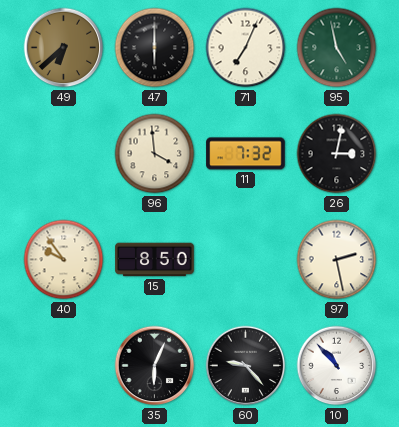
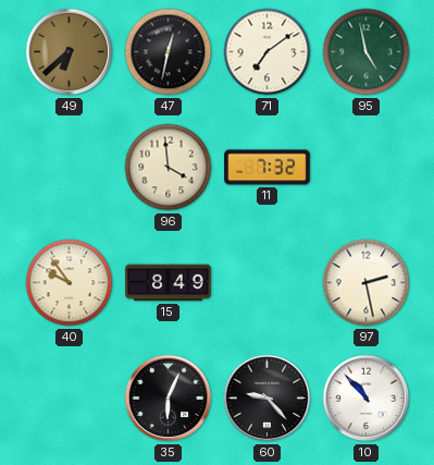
47: 6:00 -> 12:32
71: 7:04 -> 7:09
26: 3:02 -> none
15: 8:50 -> 8:49
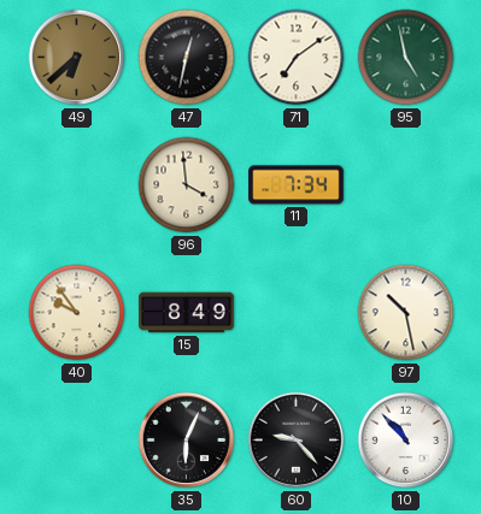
11: 7:32 -> 7:34
97: 2:28 -> 10:28
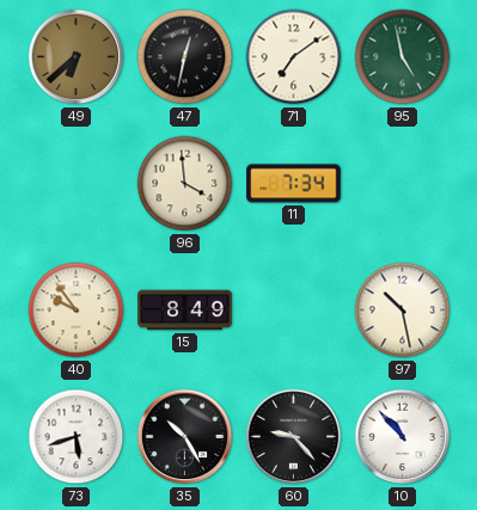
73: none -> 5:42
35: 6:04 -> 10:25
